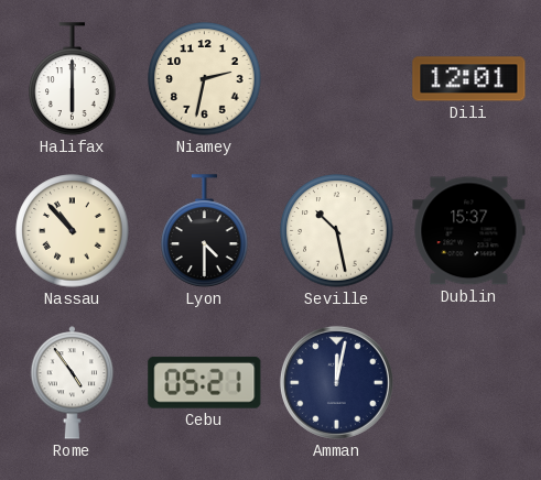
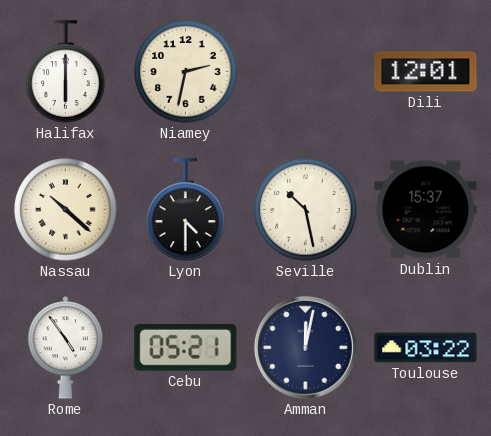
Nassau: 10:53 -> 10:22
Toulouse: none -> 03:22
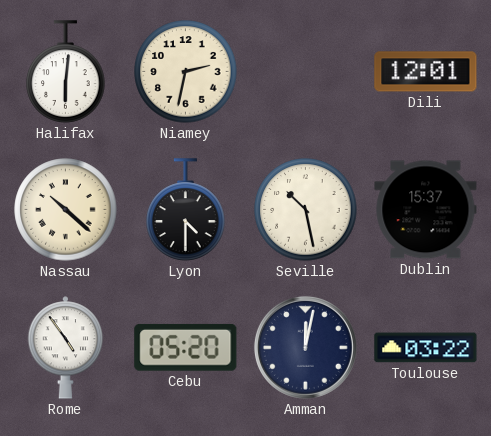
Halifax: 6:00 -> 6:01
Cebu: 05:21 -> 05:20
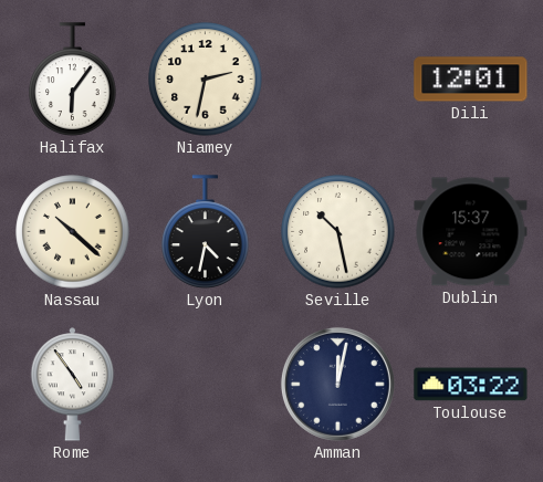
Halifax: 6:01 -> 6:06
Lyon: 4:30 -> 4:32
Cebu: 05:20 -> none
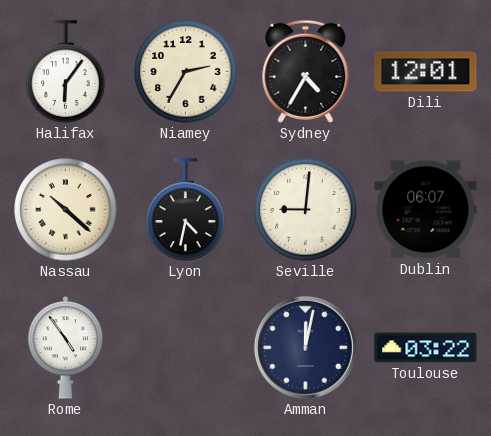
Niamey: 2:32 -> 2:35
Sydney: none -> 4:35
Seville: 10:28 -> 9:01
Dublin: 15:37 -> 06:07
